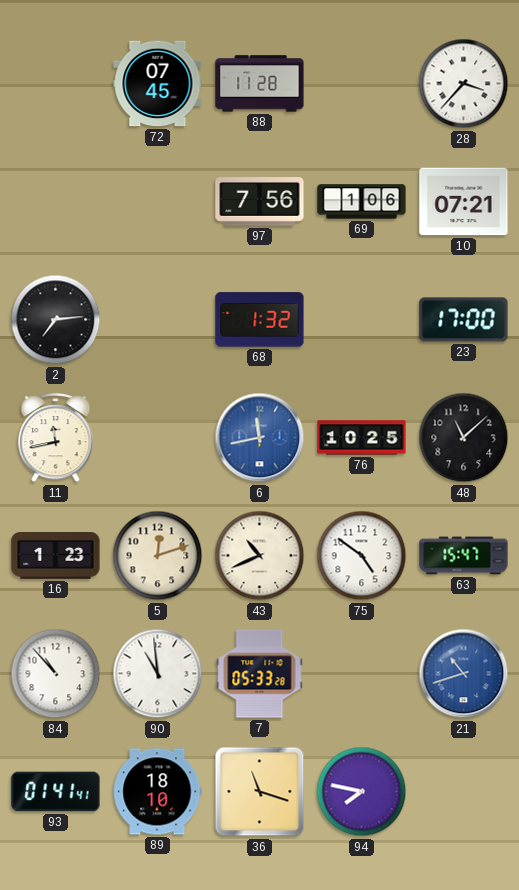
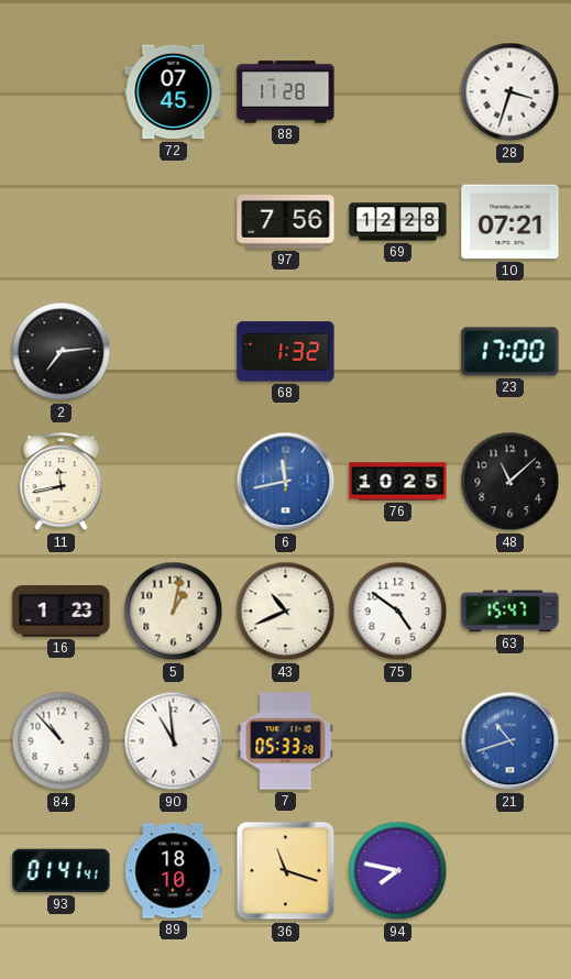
28: 3:37 -> 3:33
69: 1:06 -> 12:28
5: 12:12 -> 1:02
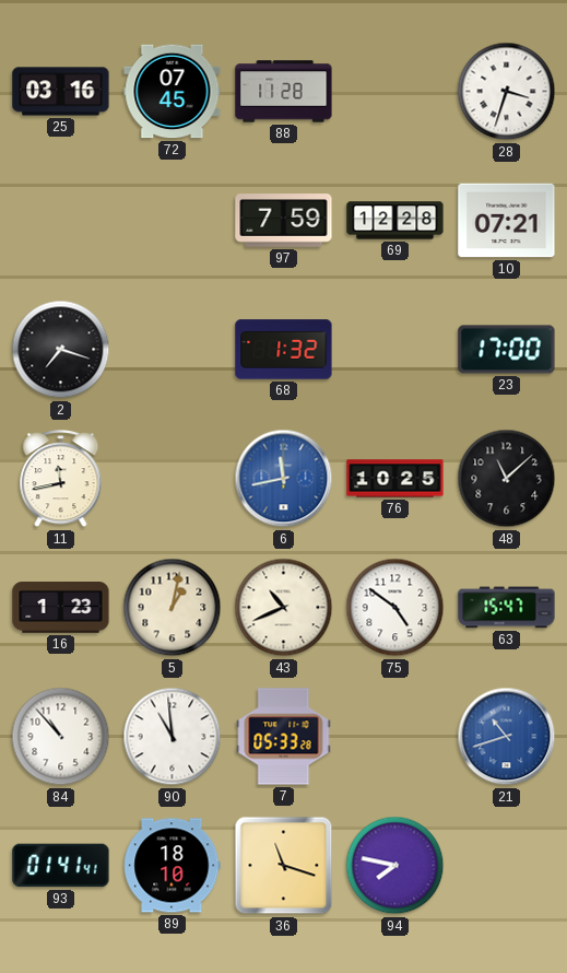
25: none -> 03:16
97: 7:56 -> 7:59
2: 7:14 -> 7:18
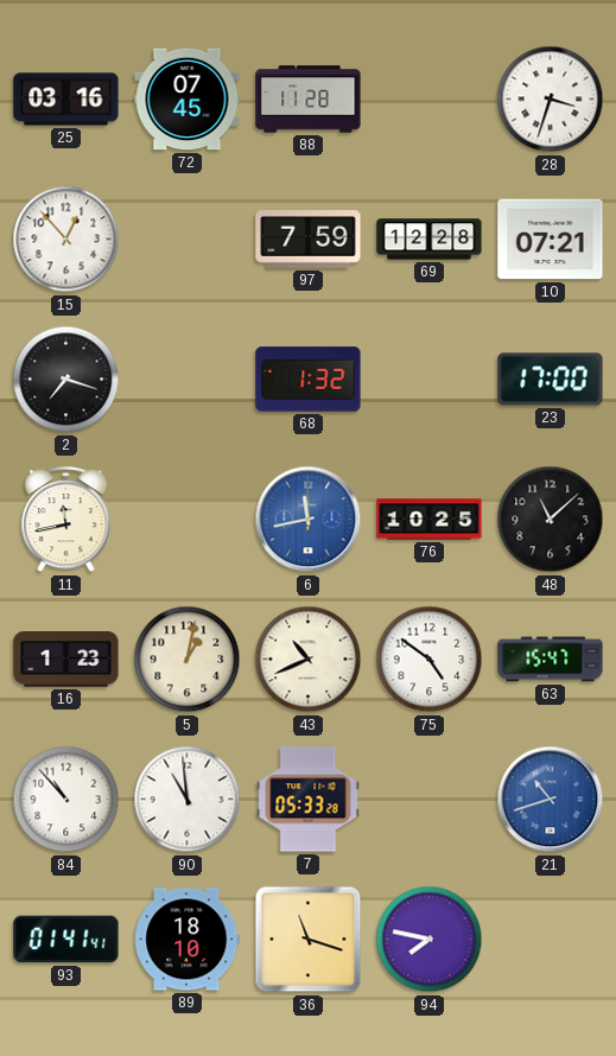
15: none -> 12:53
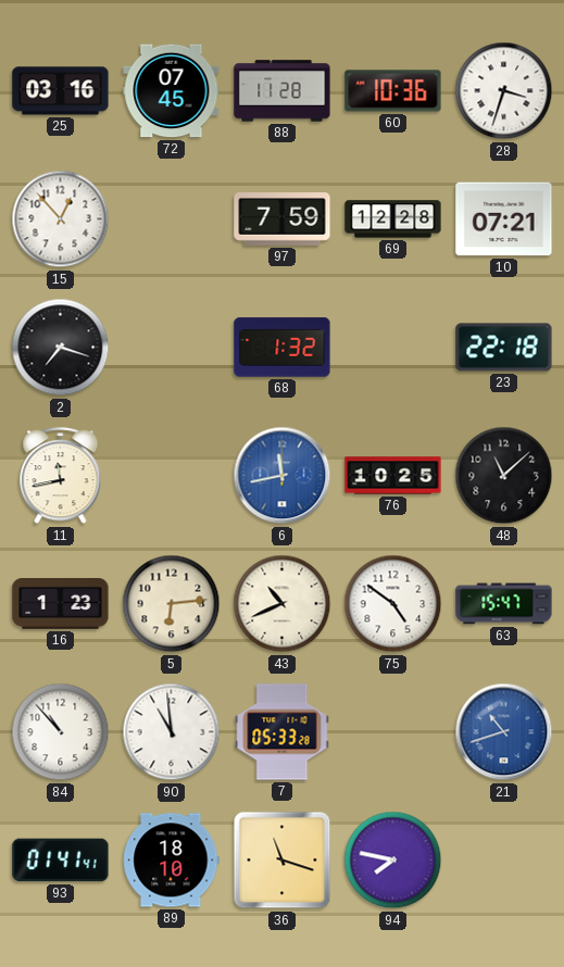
60: none -> 10:36
23: 17:00 -> 22:18
5: 1:02 -> 6:14
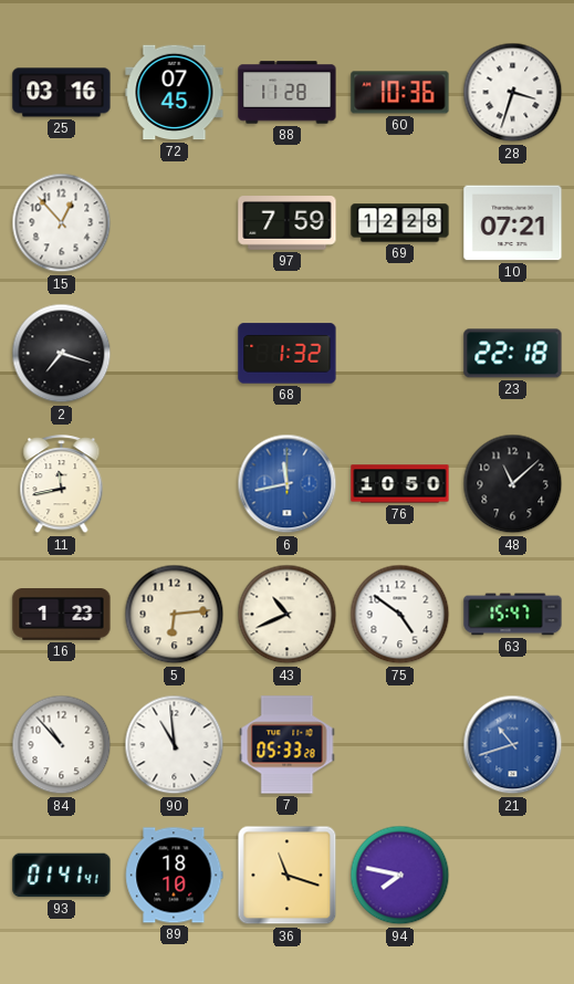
76: 10:25 -> 10:50
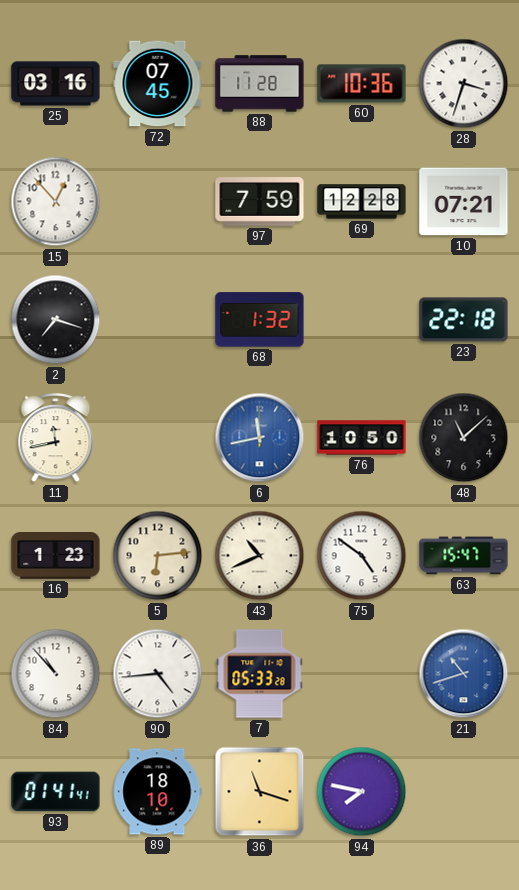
90: 10:59 -> 4:44
